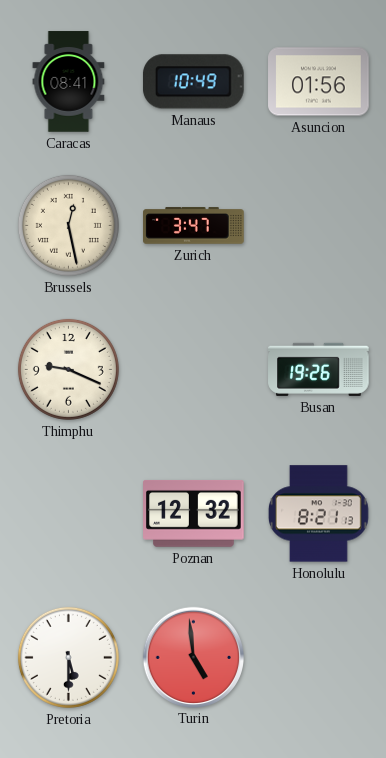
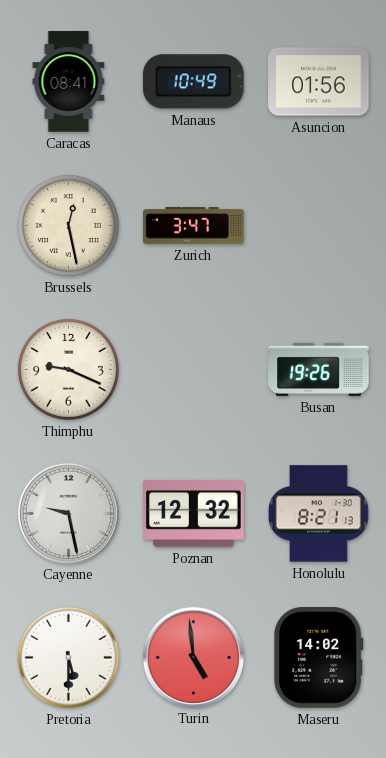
Cayenne: none -> 9:28
Maseru: none -> 14:02
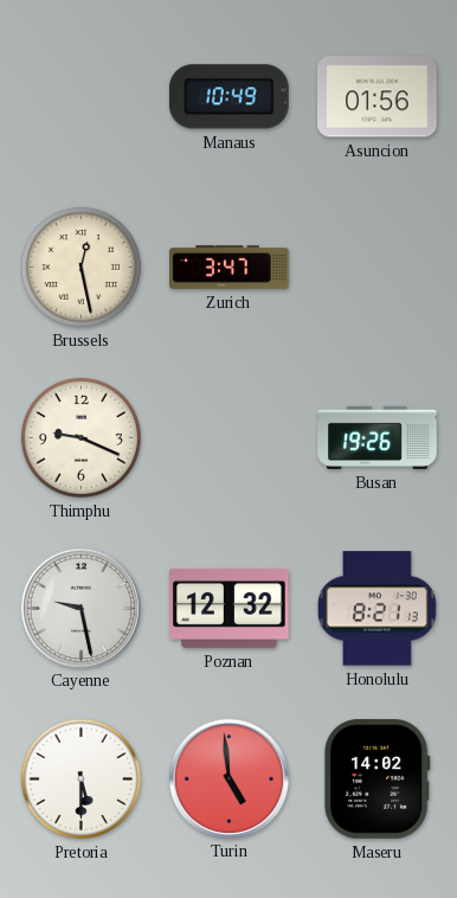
Caracas: 08:41 -> none
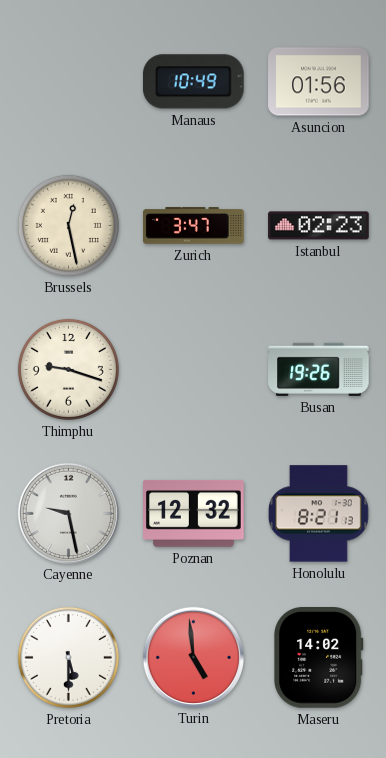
Istanbul: none -> 02:23
Thimphu: 9:19 -> 9:18
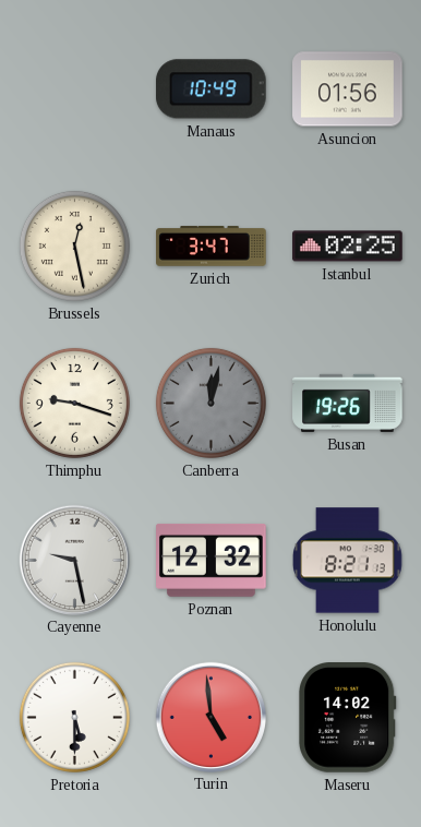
Istanbul: 02:23 -> 02:25
Canberra: none -> 12:02
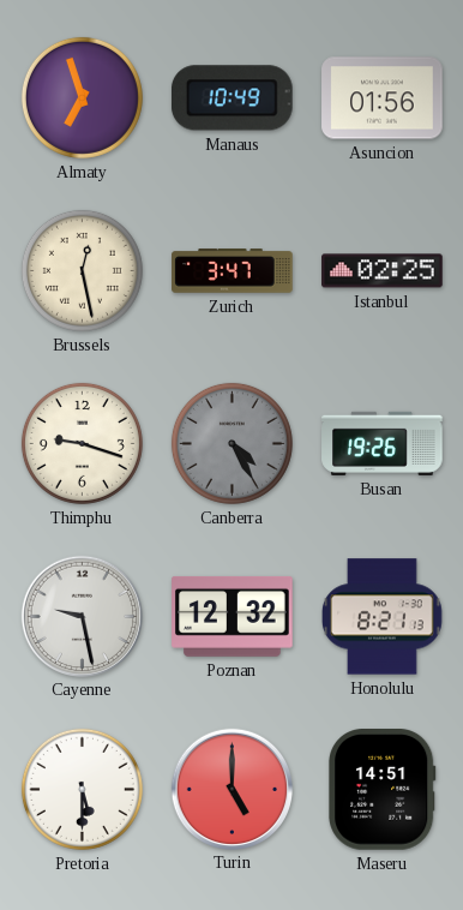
Almaty: none -> 6:57
Canberra: 12:02 -> 4:25
Turin: 4:59 -> 5:00
Maseru: 14:02 -> 14:51
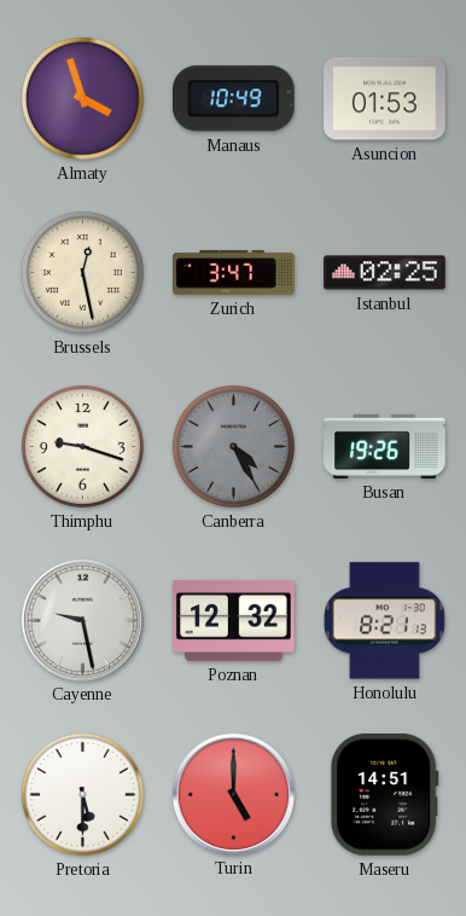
Almaty: 6:57 -> 3:57
Asuncion: 01:56 -> 01:53
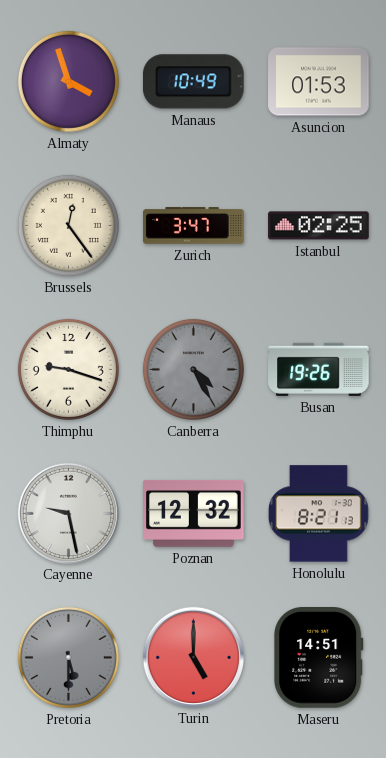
Brussels: 12:28 -> 12:24
Pretoria dial: white -> grey
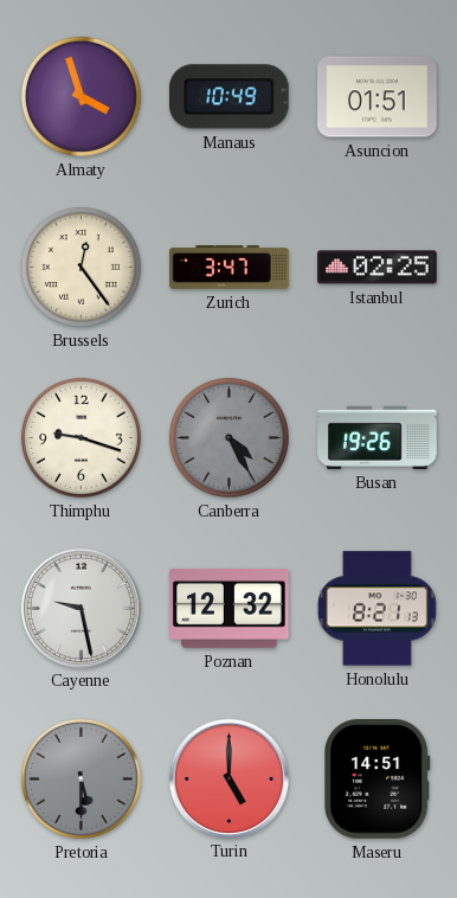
Asuncion: 01:53 -> 01:51
